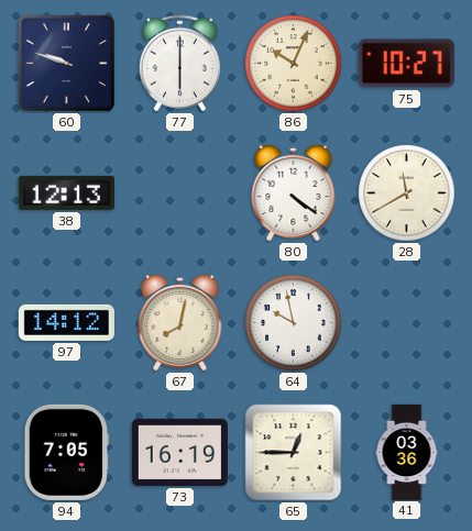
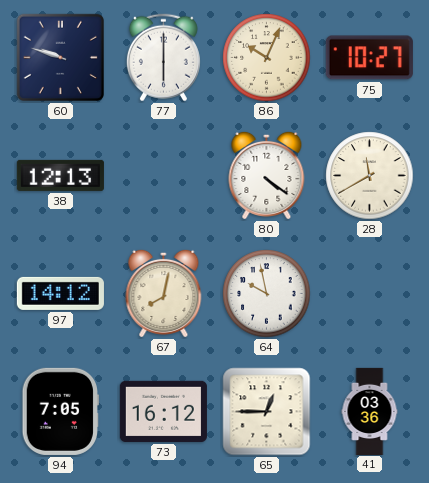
73: 16:19 -> 16:12
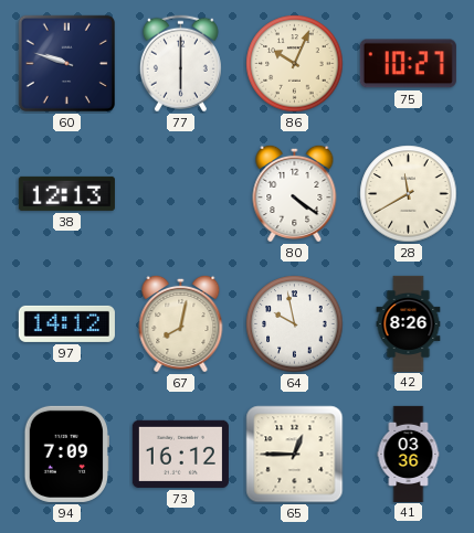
42: none -> 8:26
94: 7:05 -> 7:09
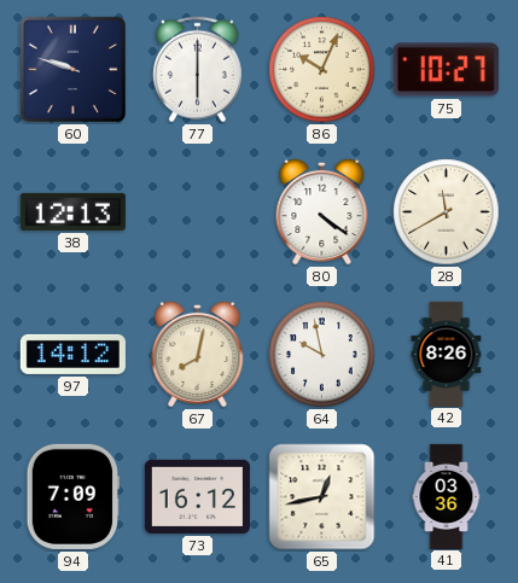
65: 12:45 -> 12:43
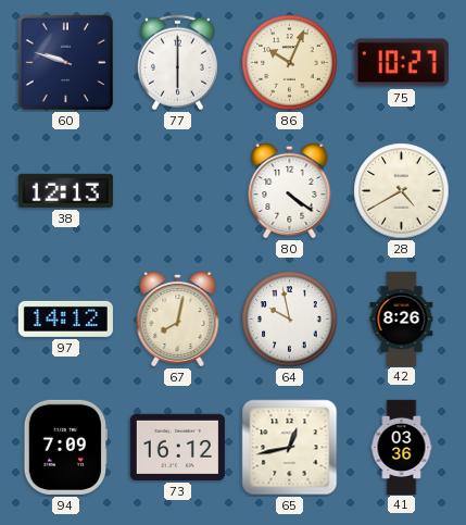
28: 11:40 -> 4:40
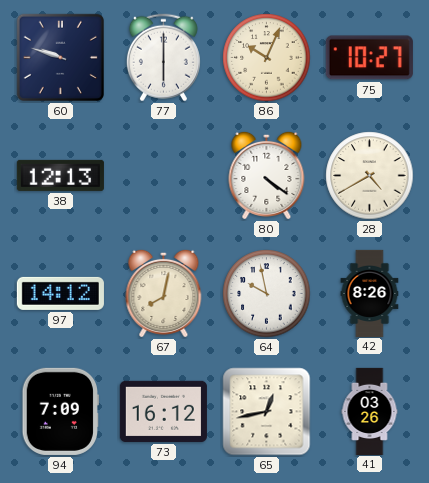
41: 03:36 -> 03:26
